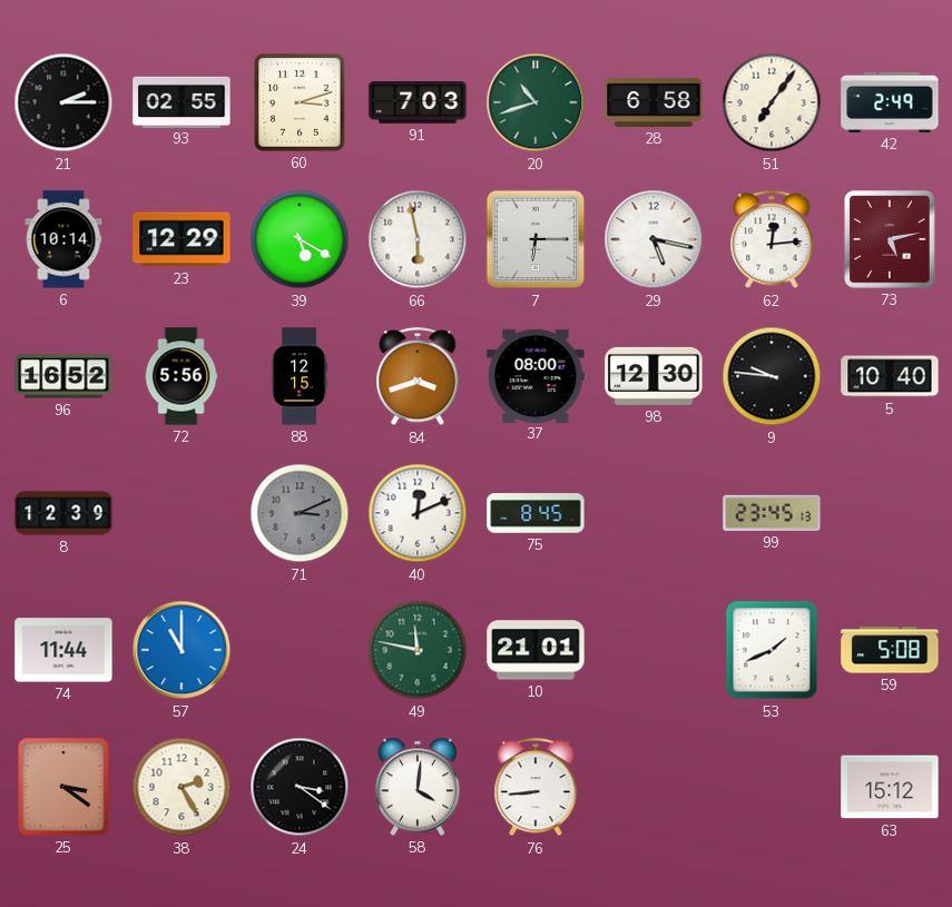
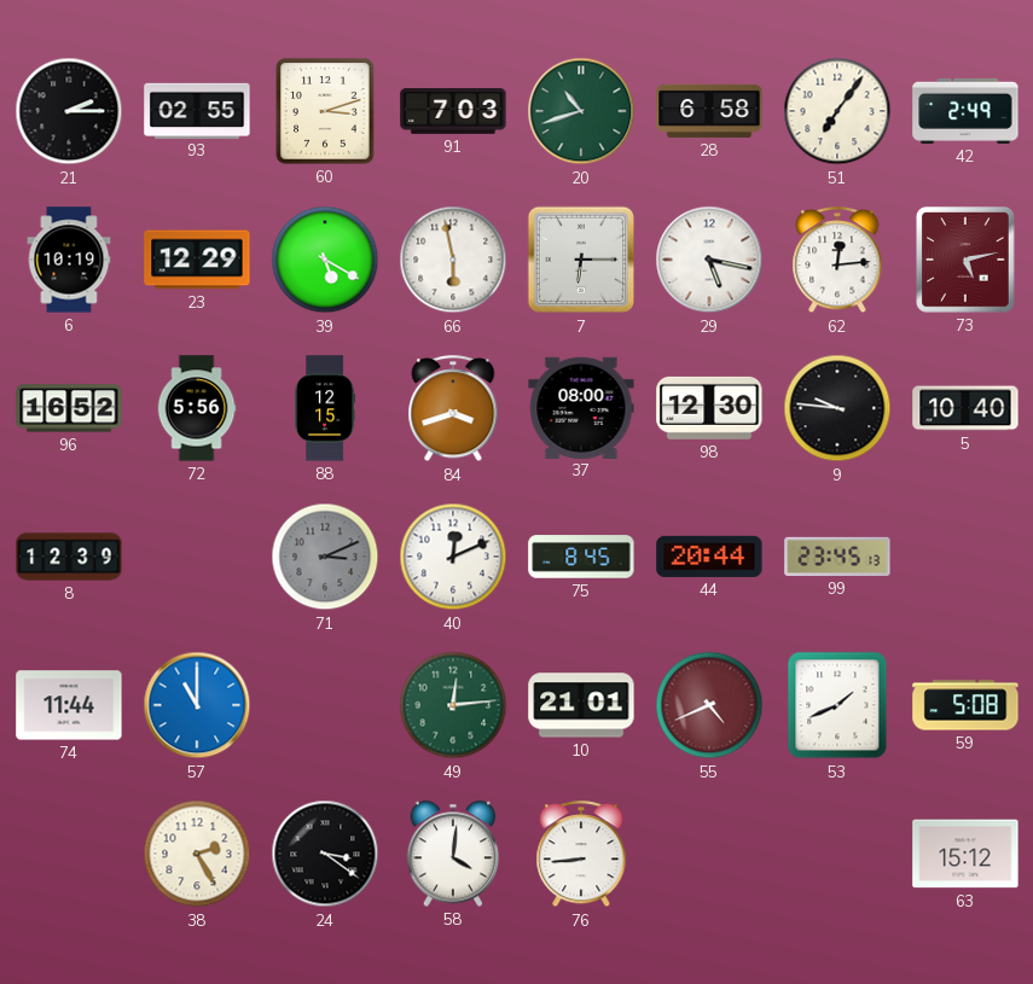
6: 10:14 -> 10:19
44: none -> 20:44
49: 11:47 -> 12:14
55: none -> 4:41
25: 3:21 -> none
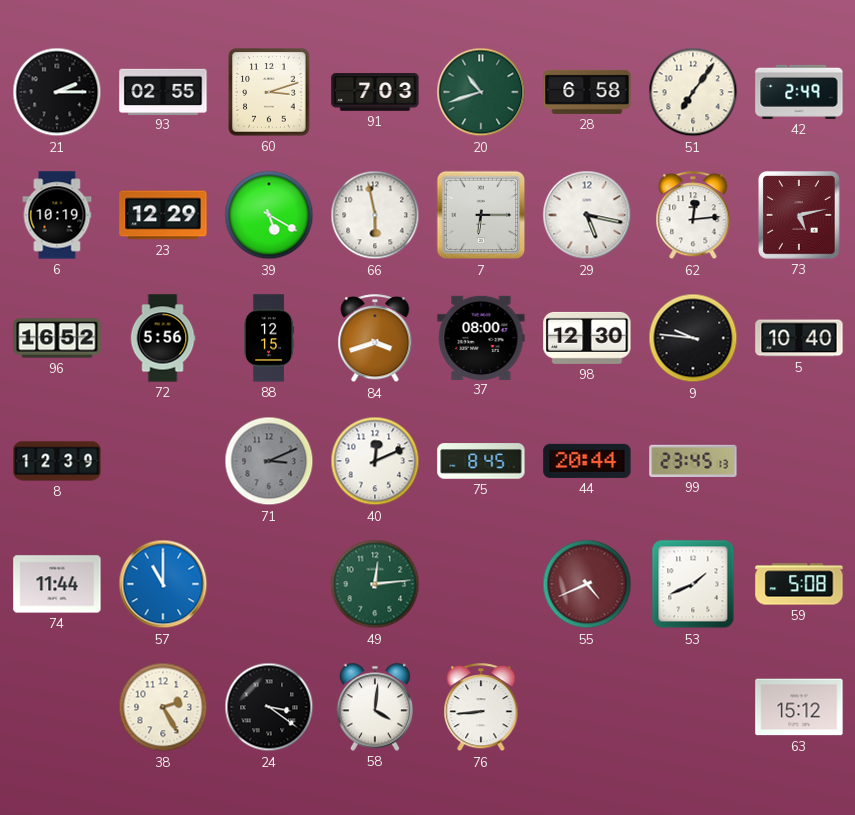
10: 21:01 -> none
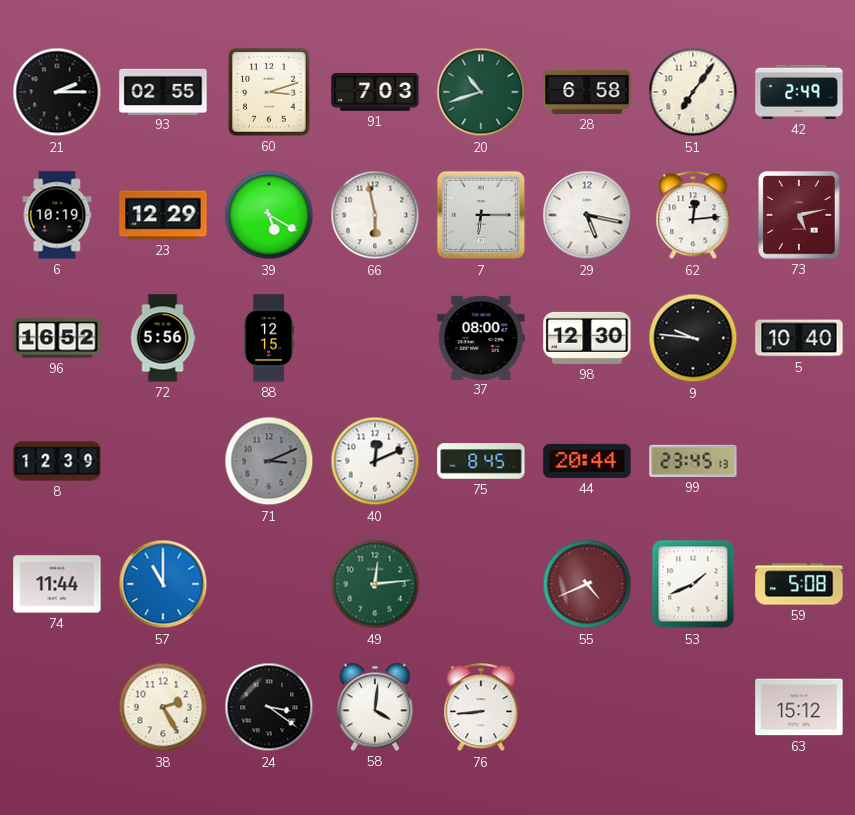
84: 3:42 -> none
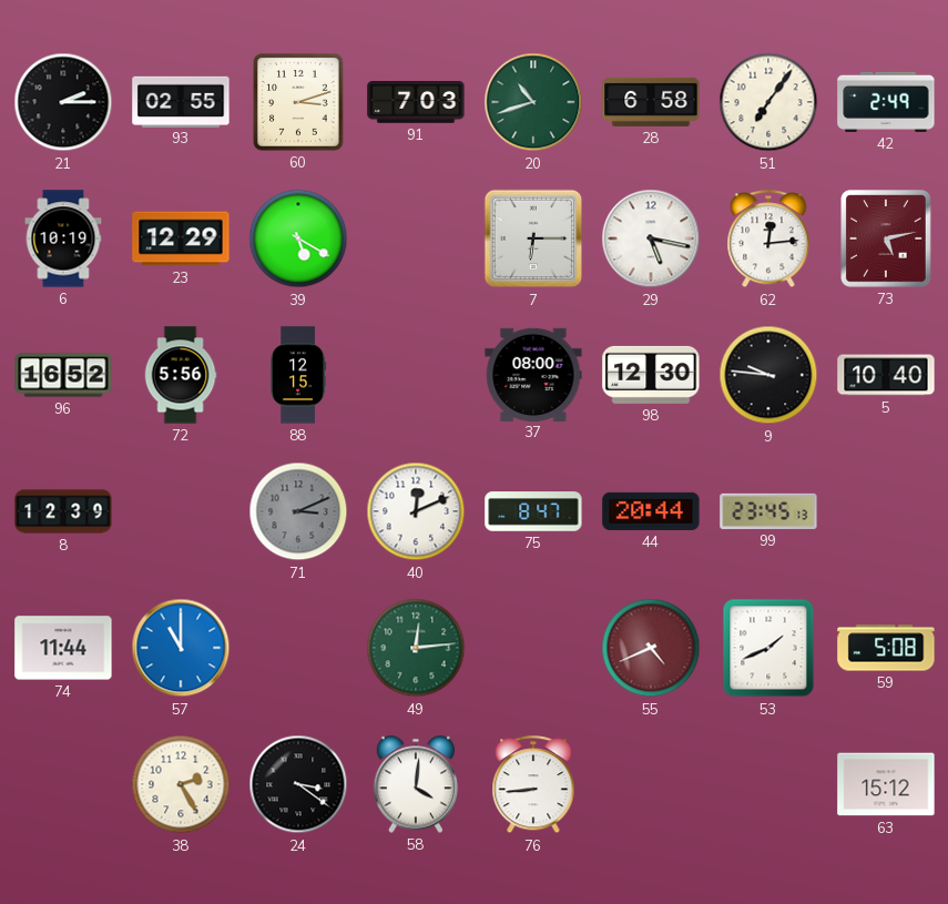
66: 5:58 -> none
75: 8:45 -> 8:47
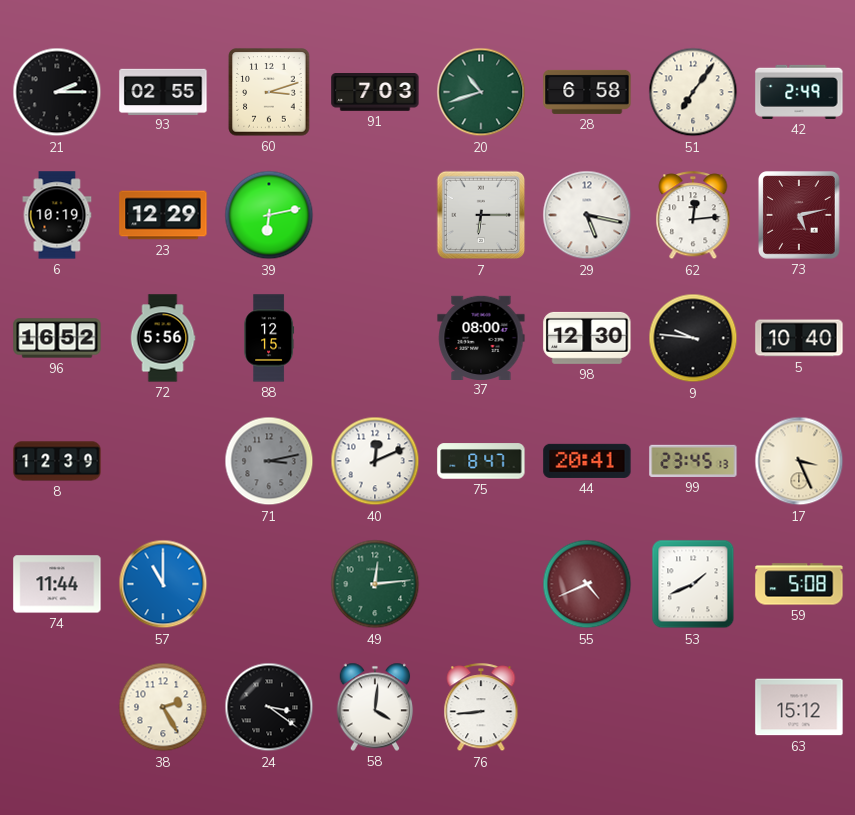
39: 5:20 -> 6:13
71: 3:11 -> 3:13
44: 20:44 -> 20:41
17: none -> 3:26
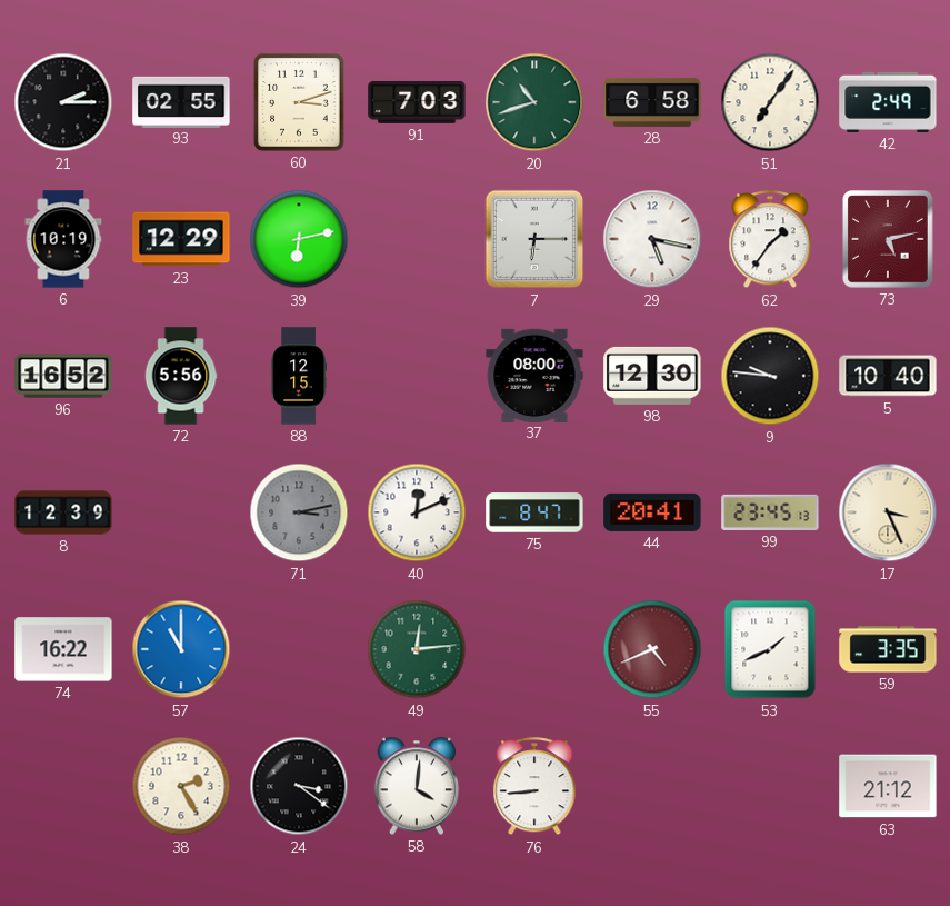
62: 12:14 -> 1:36
74: 11:44 -> 16:22
59: 5:08 -> 3:35
63: 15:12 -> 21:12
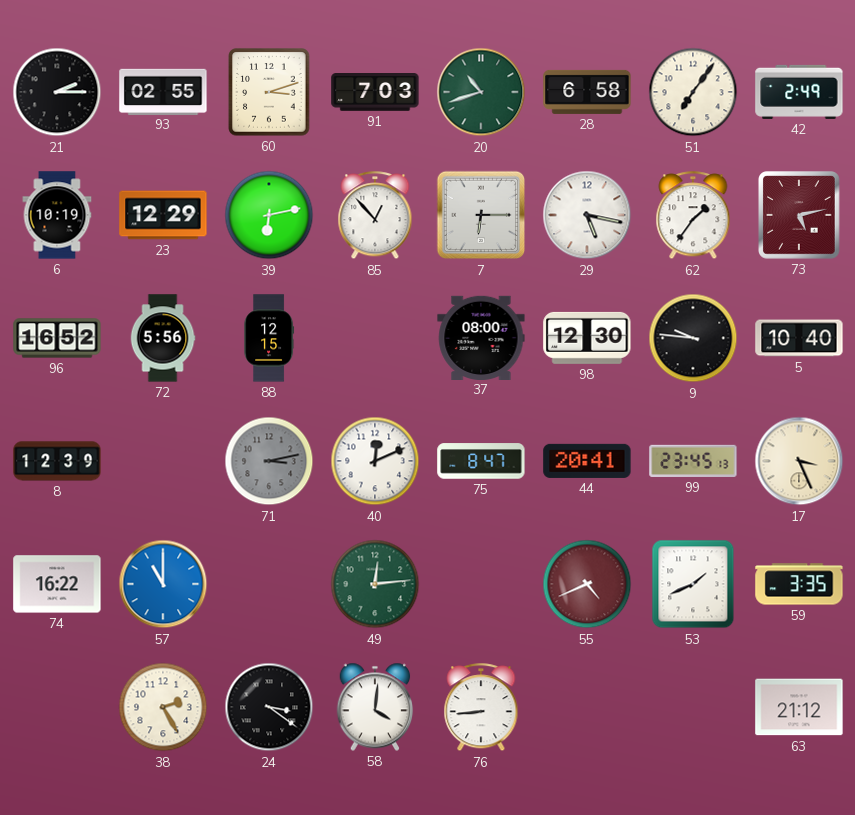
85: none -> 12:53
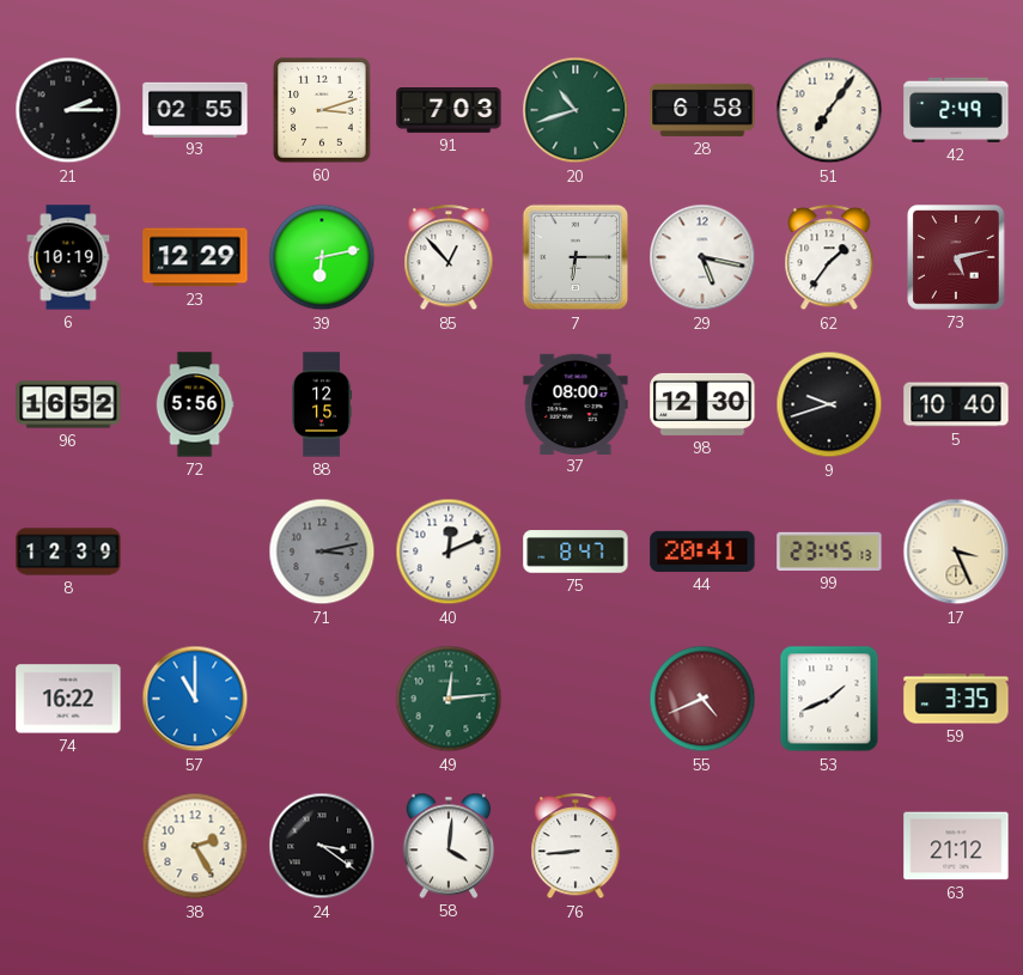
9: 9:46 -> 9:42
